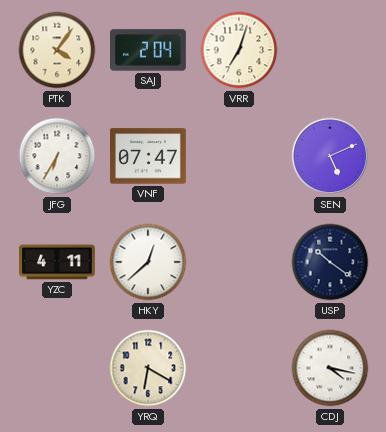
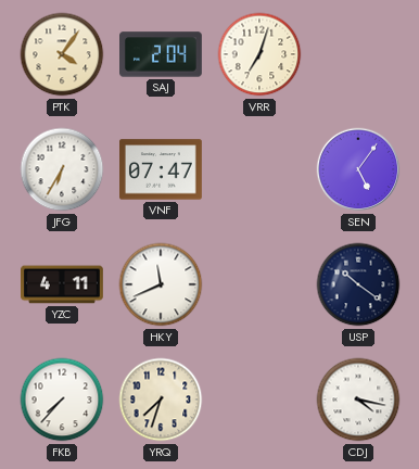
SEN: 5:11 -> 5:06
HKY: 12:38 -> 11:41
FKB: none -> 7:37
YRQ: 6:20 -> 7:33
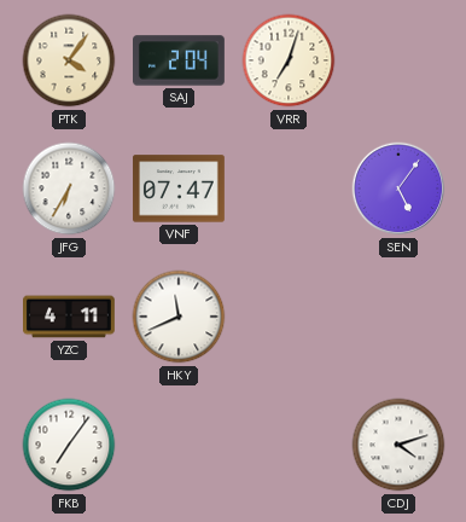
USP: 10:21 -> none
FKB: 7:37 -> 7:06
YRQ: 7:33 -> none
CDJ: 4:17 -> 4:12
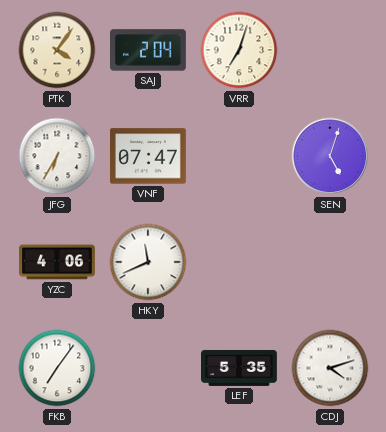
SEN: 5:06 -> 5:03
YZC: 4:11 -> 4:06
LEF: none -> 5:35
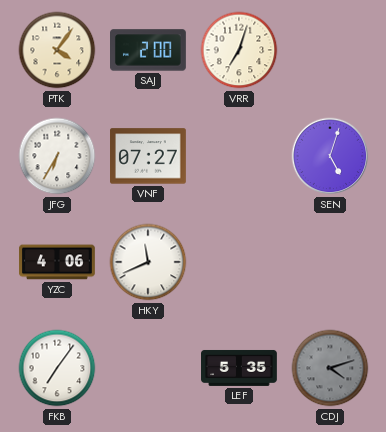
SAJ: 2:04 -> 2:00
VNF: 07:47 -> 07:27
CDJ dial: white -> grey
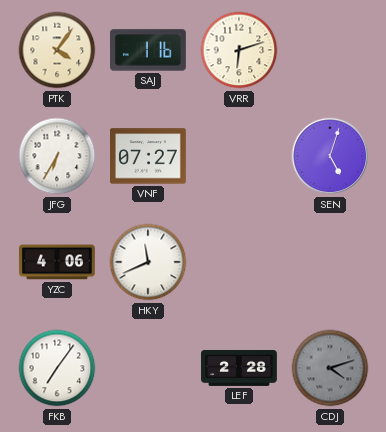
SAJ: 2:00 -> 1:16
VRR: 7:03 -> 6:12
LEF: 5:35 -> 2:28
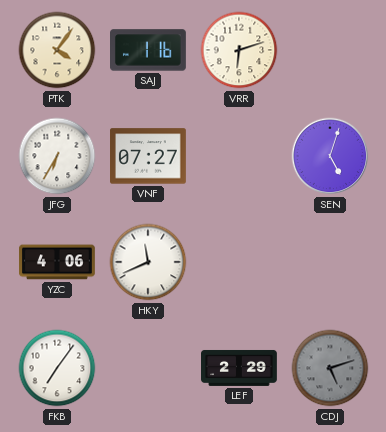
LEF: 2:28 -> 2:29
CDJ: 4:12 -> 5:12
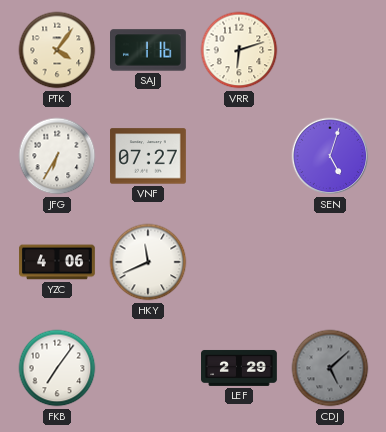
CDJ: 5:12 -> 5:08
